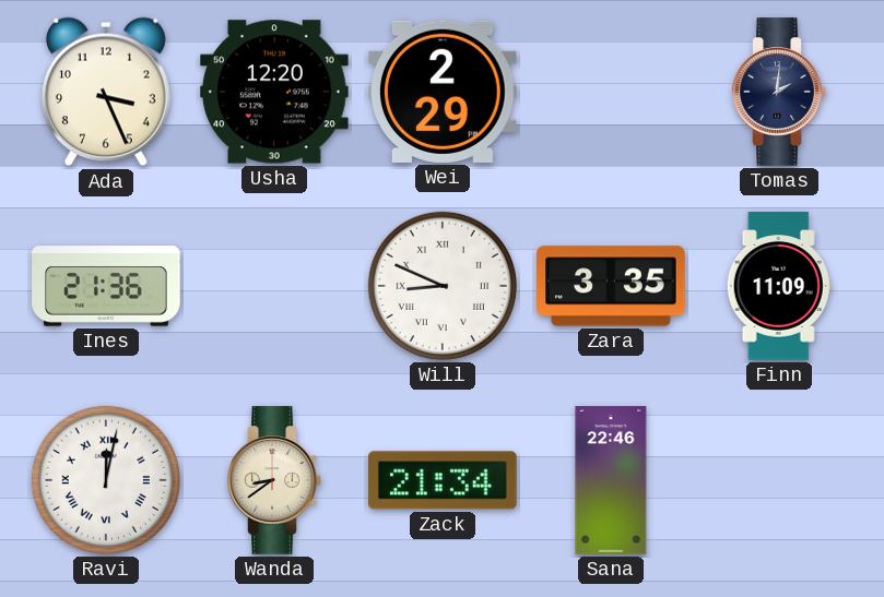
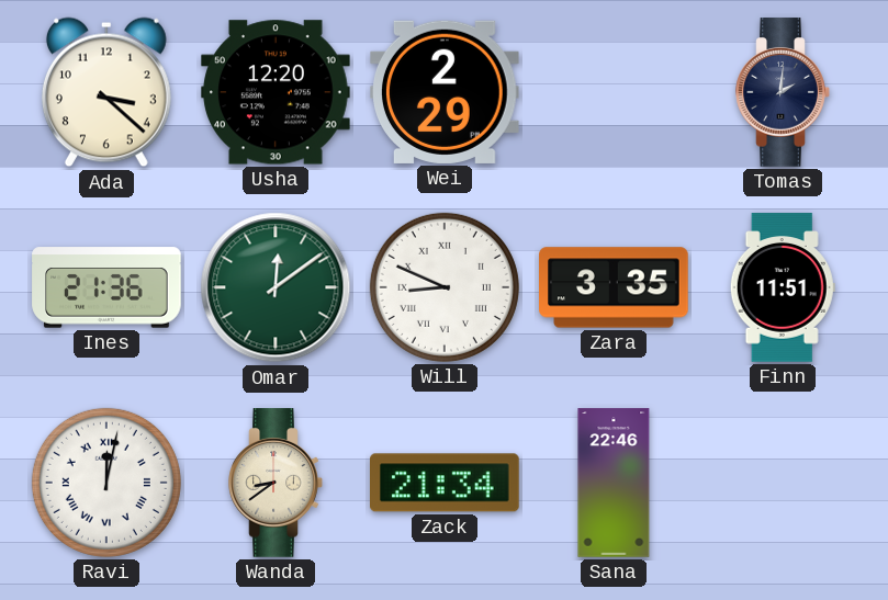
Ada: 3:26 -> 3:22
Omar: none -> 12:09
Finn: 11:09 -> 11:51
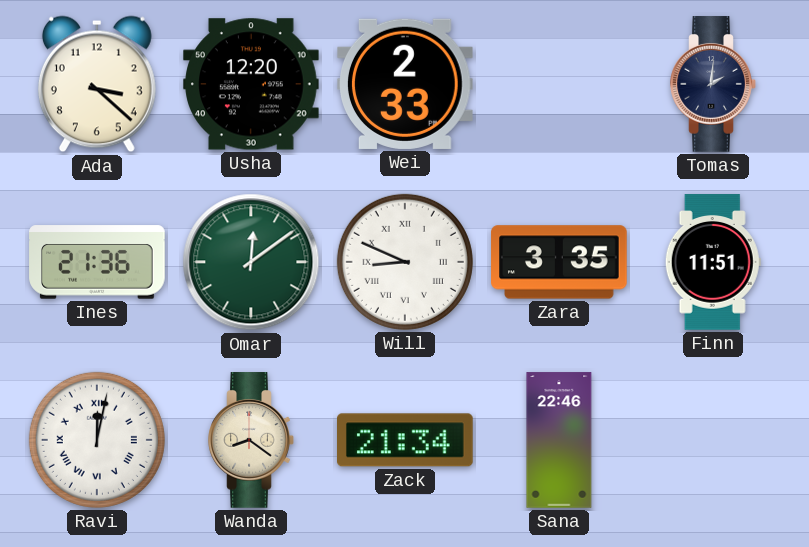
Wei: 2:29 -> 2:33
Wanda: 8:39 -> 8:21
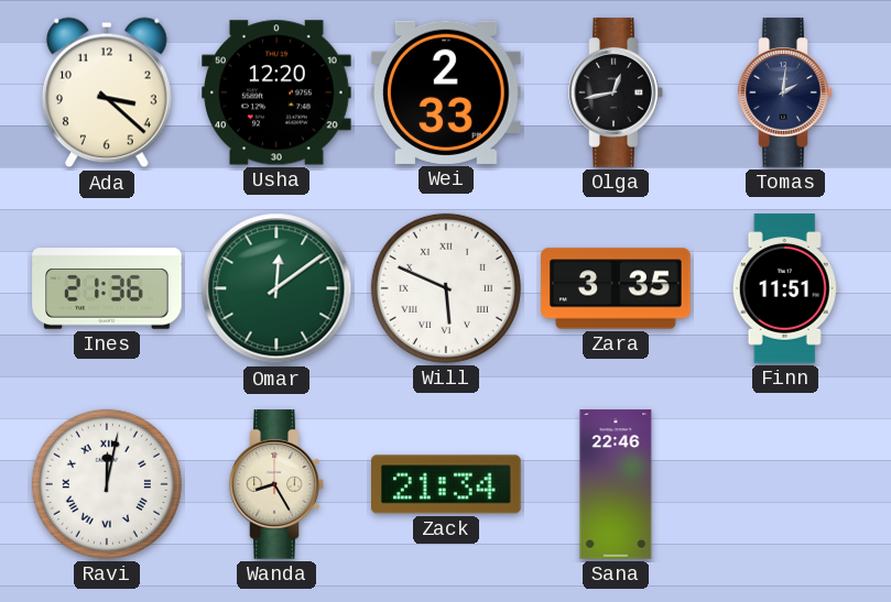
Olga: none -> 12:43
Will: 8:49 -> 5:49
Wanda: 8:21 -> 8:25
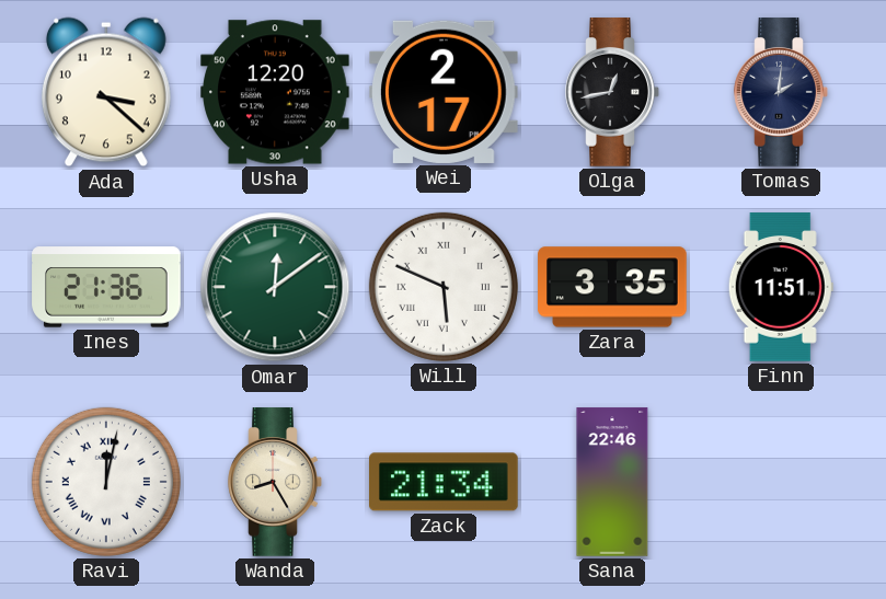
Wei: 2:33 -> 2:17
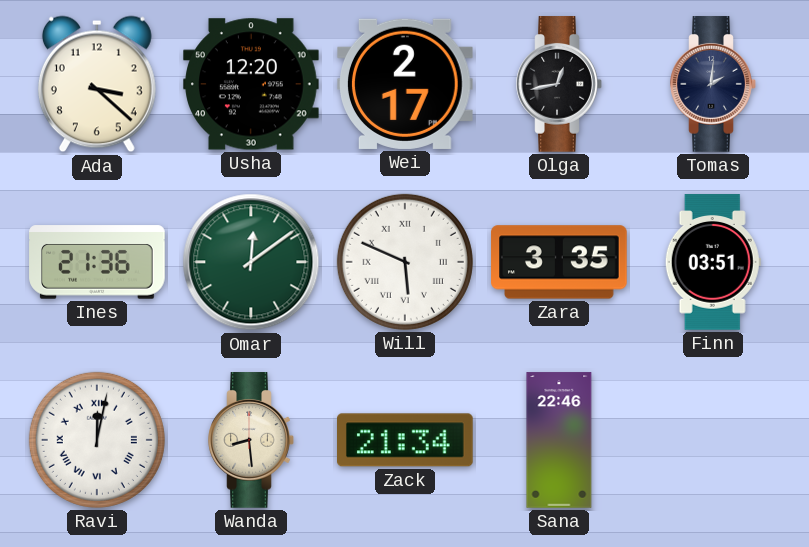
Finn: 11:51 -> 03:51
Wanda: 8:25 -> 8:29
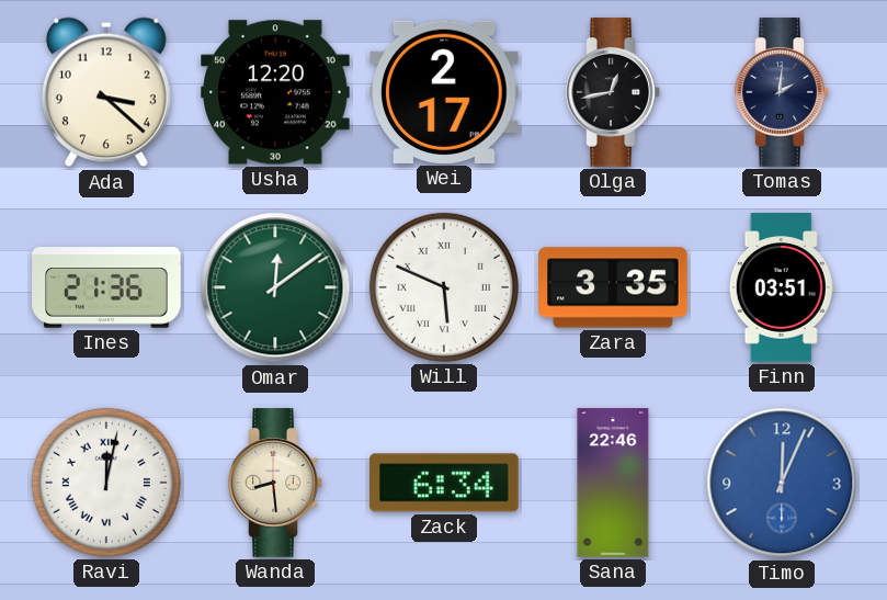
Zack: 21:34 -> 6:34
Timo: none -> 12:04
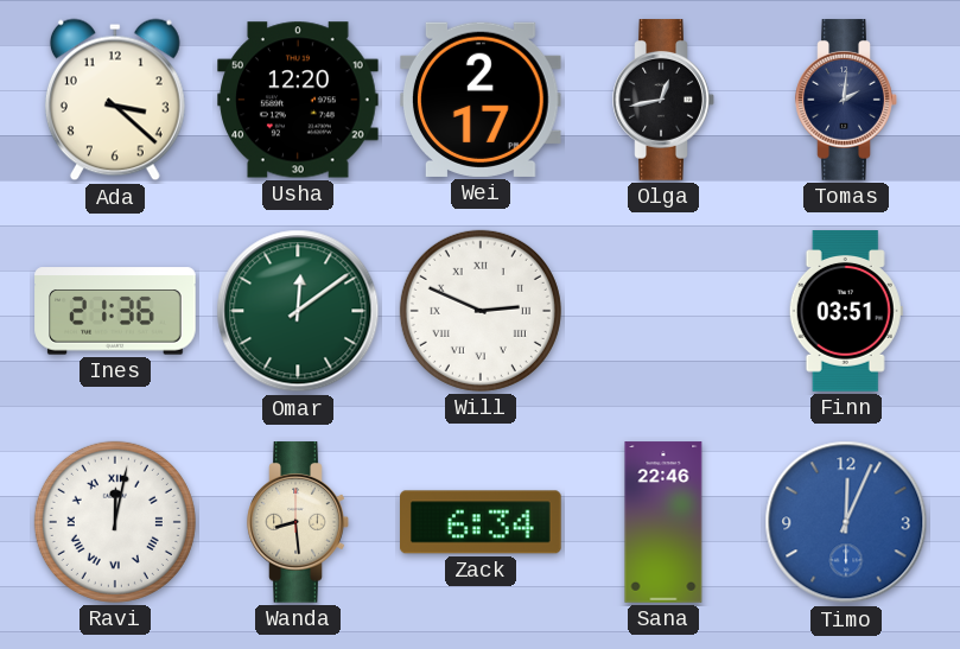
Will: 5:49 -> 2:49
Zara: 3:35 -> none
